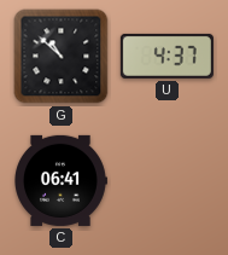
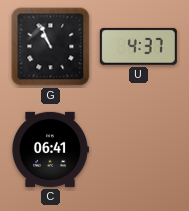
G: 10:52 -> 10:56
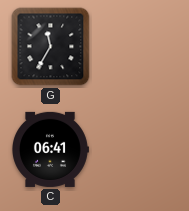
G: 10:56 -> 11:35
U: 4:37 -> none
